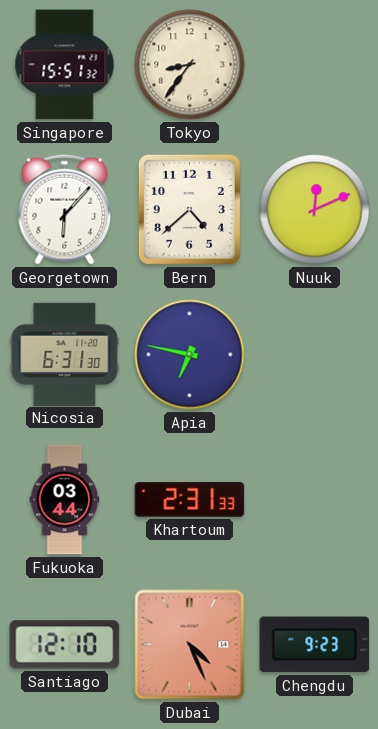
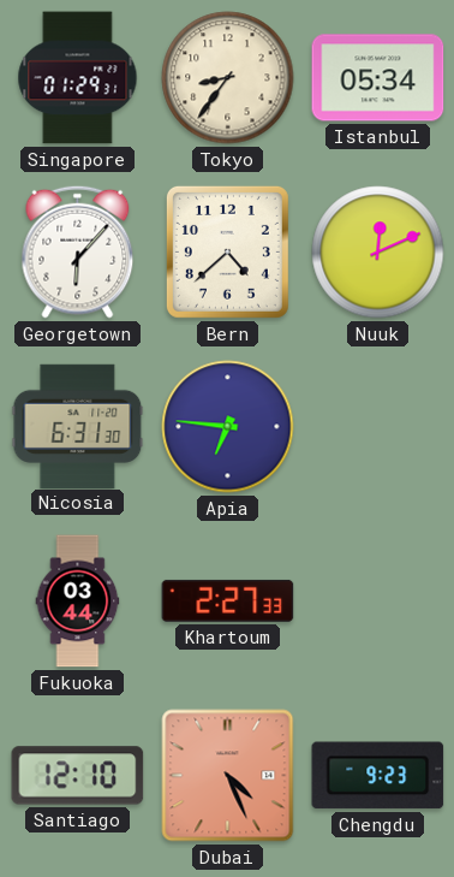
Singapore: 15:51 -> 01:29
Istanbul: none -> 05:34
Apia: 6:47 -> 6:46
Khartoum: 2:31 -> 2:27
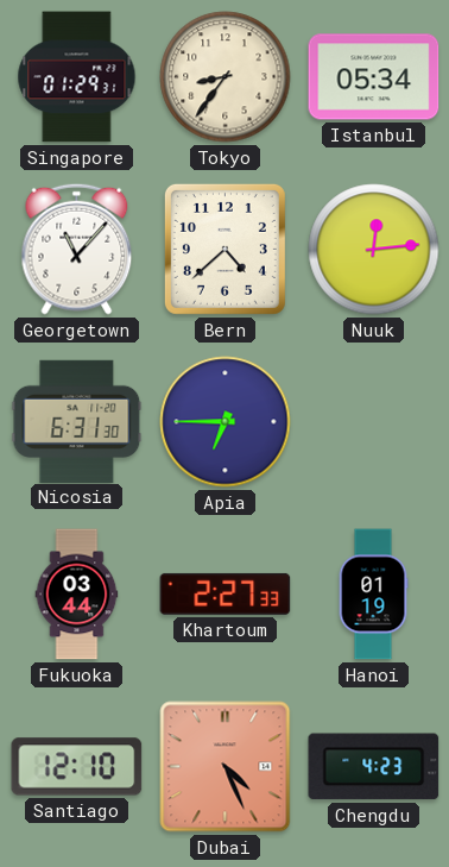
Georgetown: 6:07 -> 11:07
Nuuk: 12:11 -> 12:14
Apia: 6:46 -> 6:45
Hanoi: none -> 01:19
Chengdu: 9:23 -> 4:23
